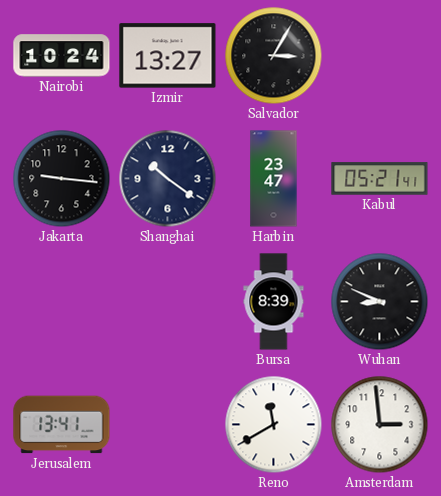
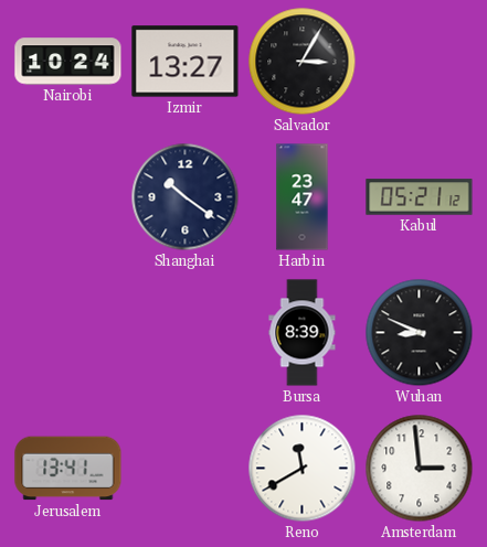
Jakarta: 9:16 -> none
Kabul: 05:21:41 -> 05:21:12
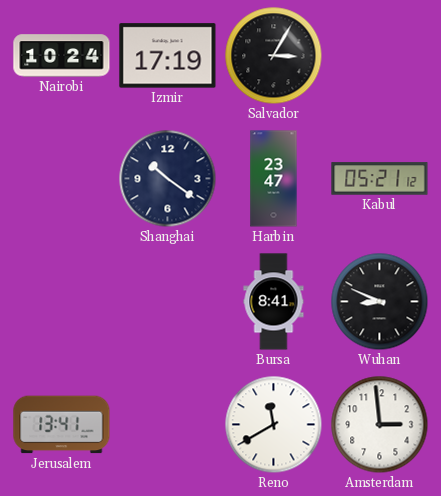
Izmir: 13:27 -> 17:19
Bursa: 8:39 -> 8:41
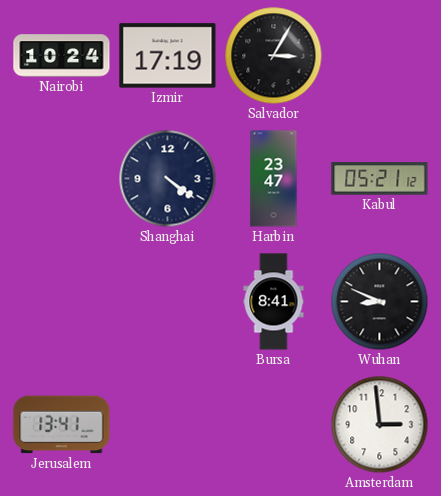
Shanghai: 10:21 -> 4:21
Reno: 11:40 -> none
